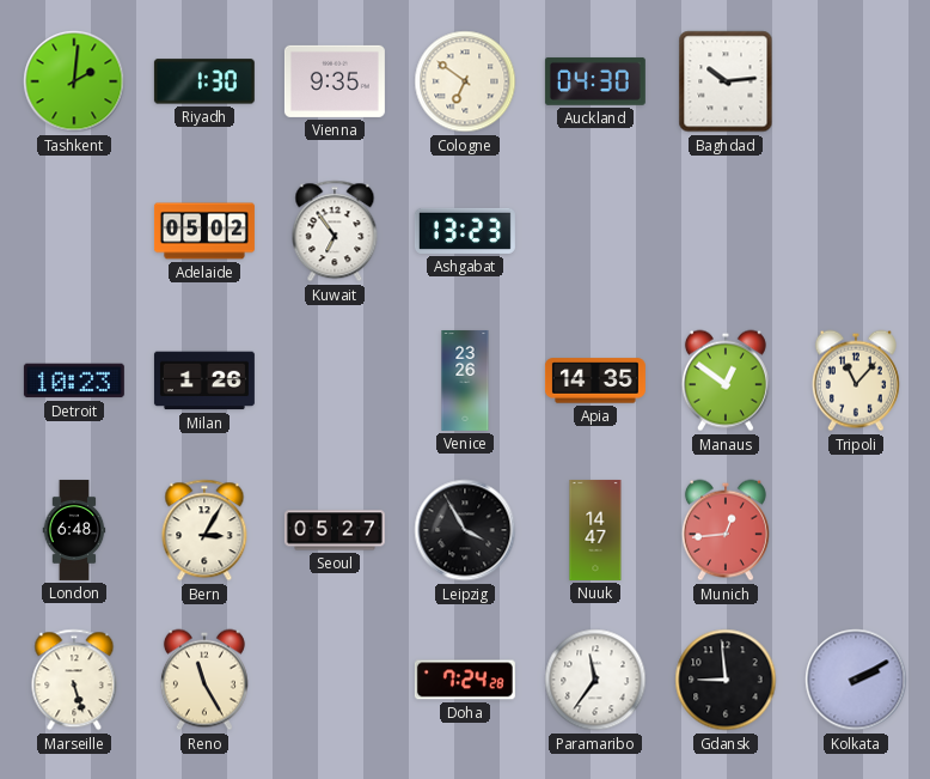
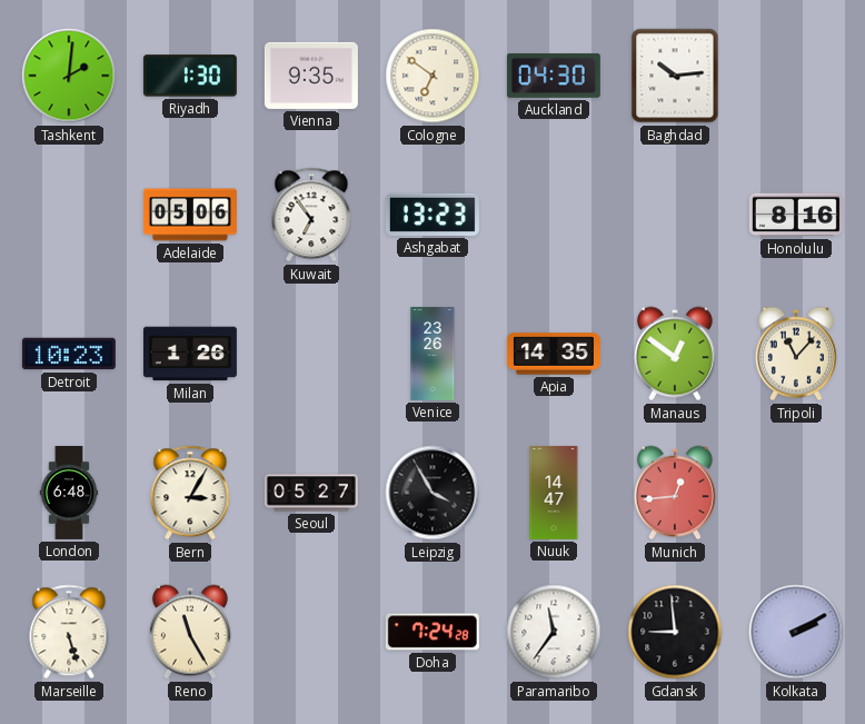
Adelaide: 05:02 -> 05:06
Honolulu: none -> 8:16
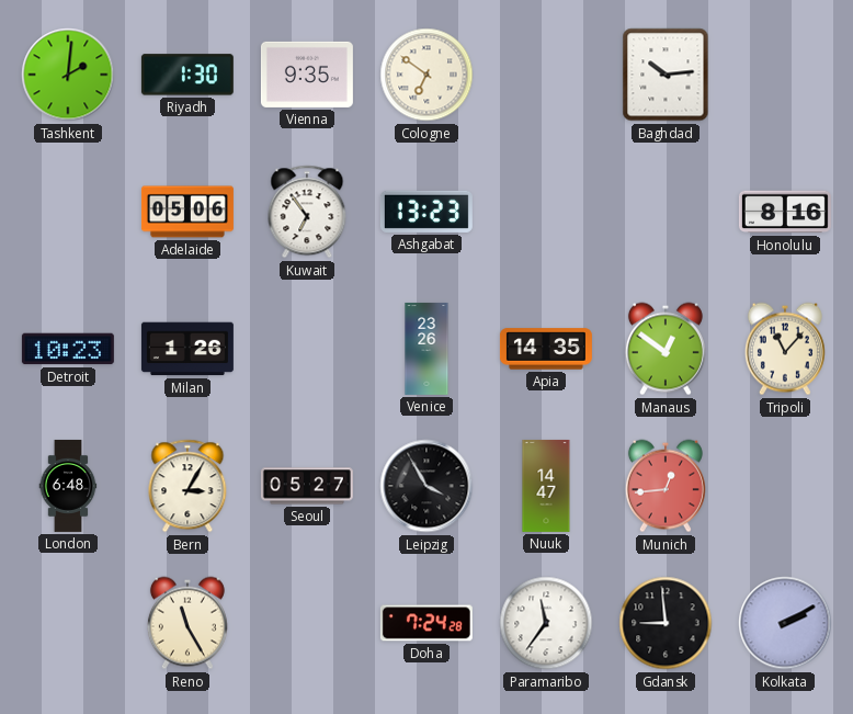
Auckland: 04:30 -> none
Marseille: 5:27 -> none
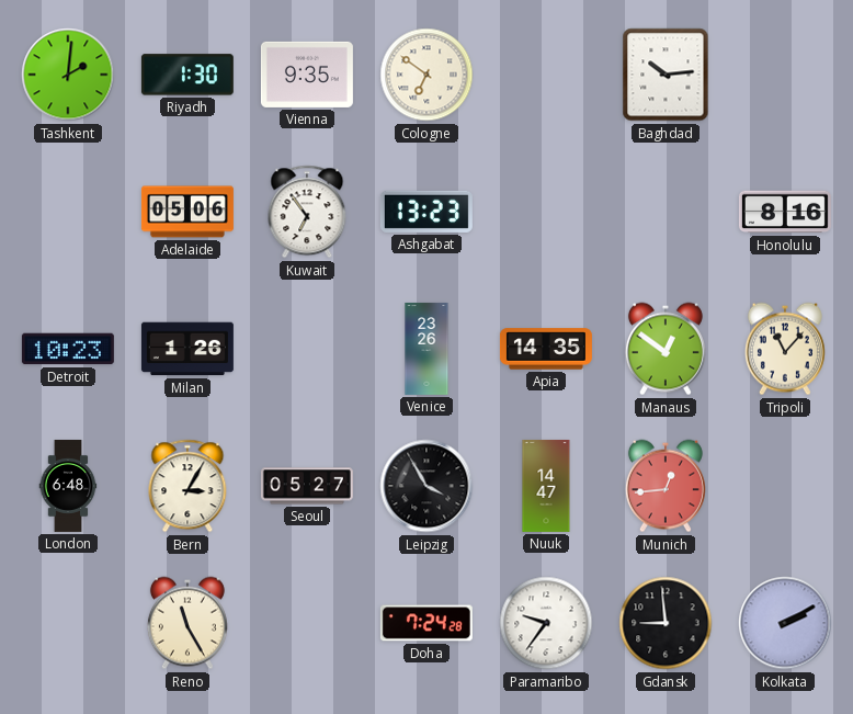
Paramaribo: 11:36 -> 9:36
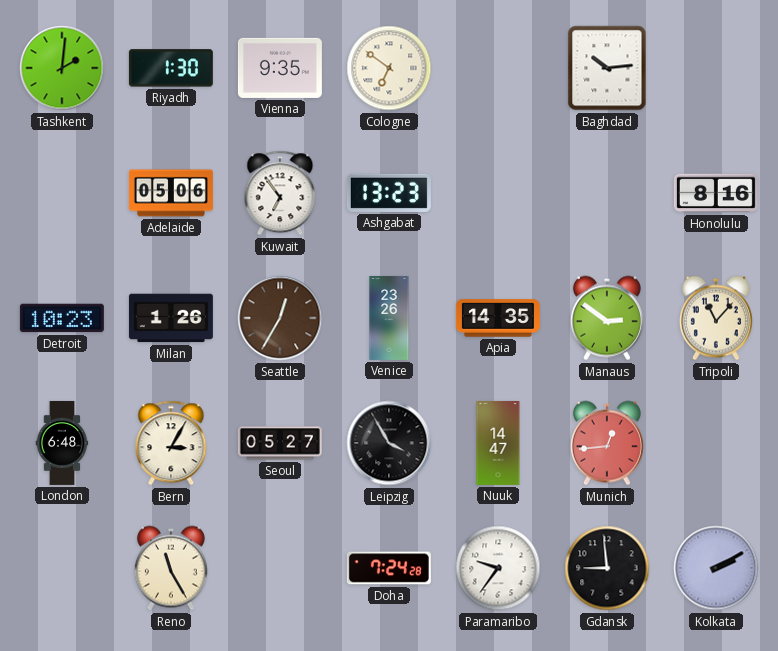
Seattle: none -> 12:35
Manaus: 12:51 -> 2:51
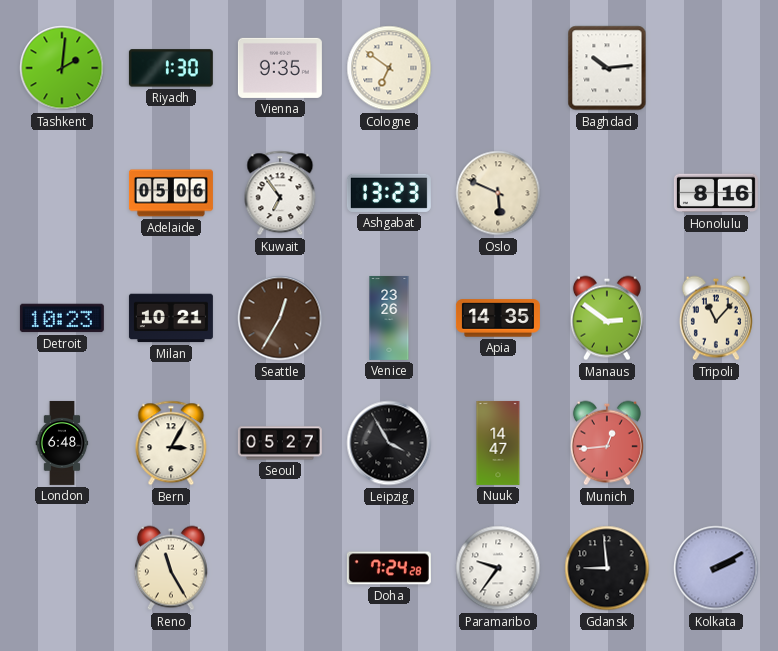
Oslo: none -> 5:49
Milan: 1:26 -> 10:21
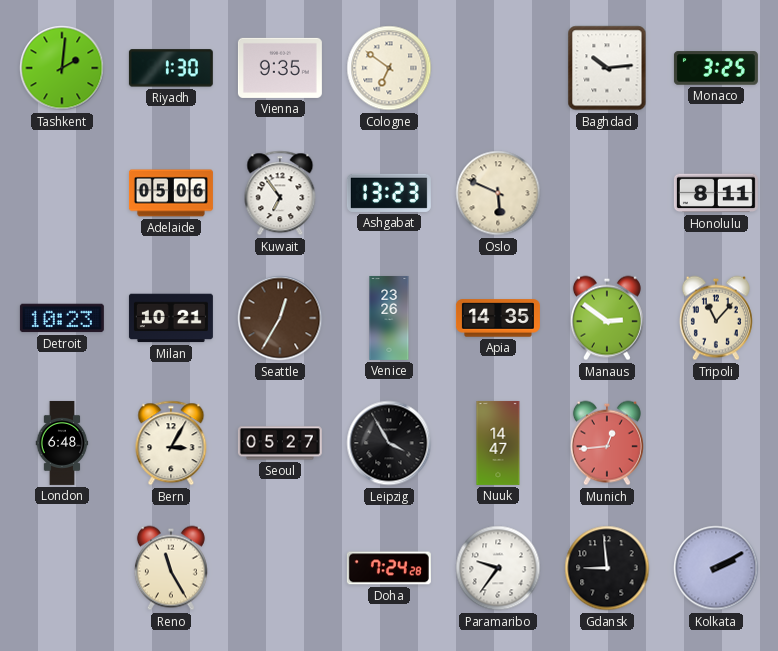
Monaco: none -> 3:25
Honolulu: 8:16 -> 8:11
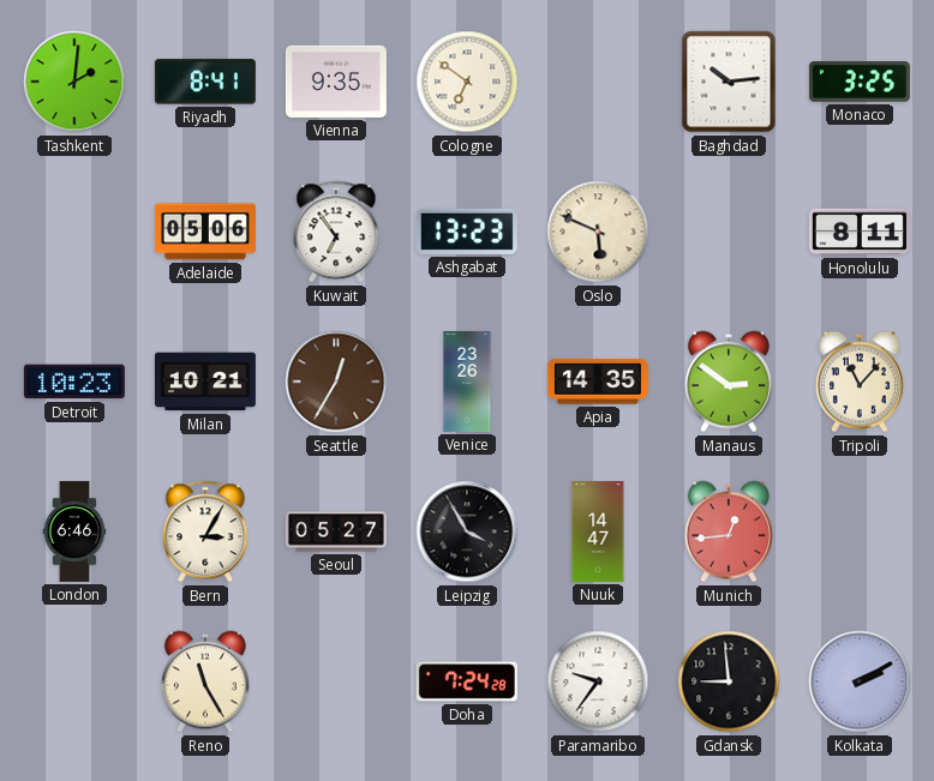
Riyadh: 1:30 -> 8:41
London: 6:48 -> 6:46
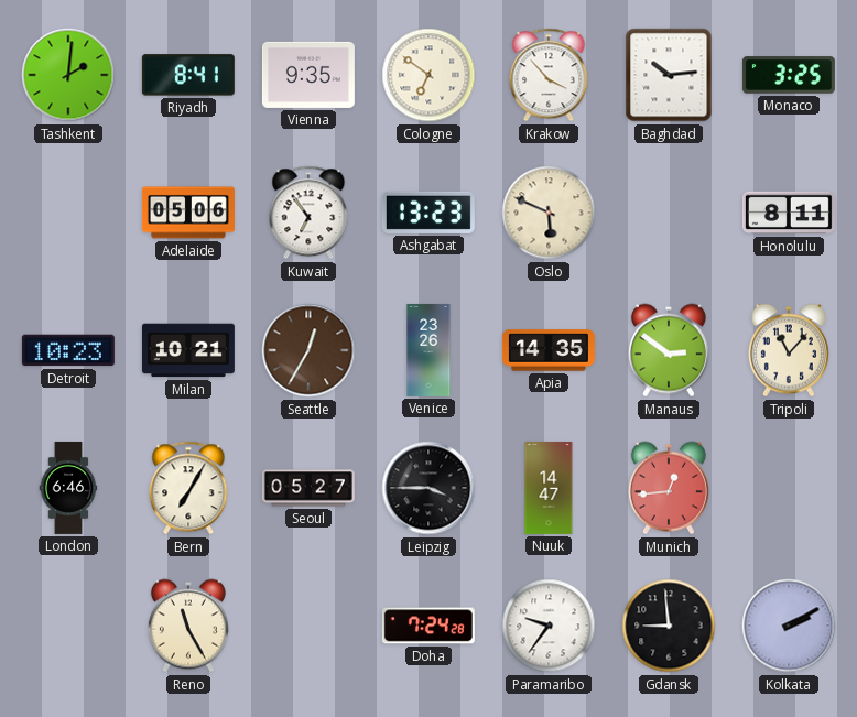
Krakow: none -> 3:53
Bern: 3:05 -> 7:05
Leipzig: 3:55 -> 3:45
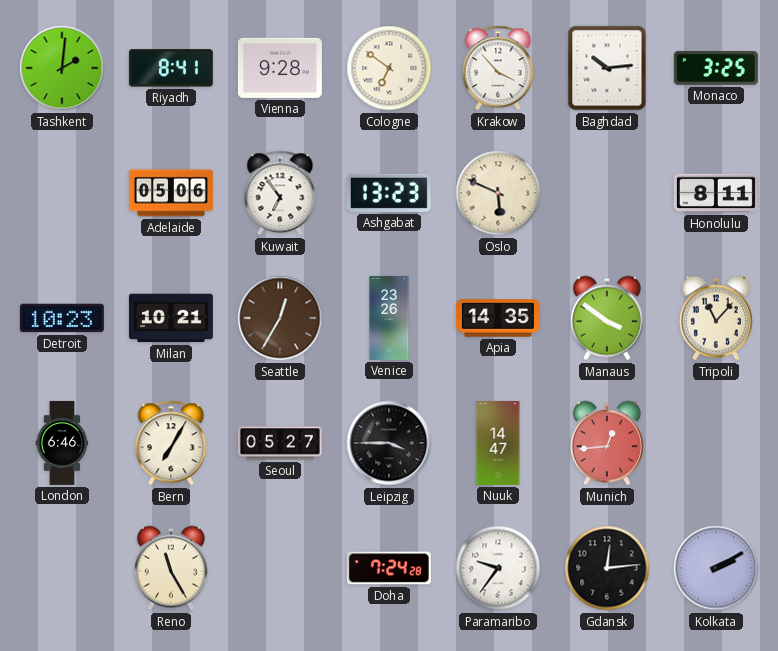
Vienna: 9:35 -> 9:28
Manaus: 2:51 -> 3:51
Gdansk: 8:59 -> 12:14
